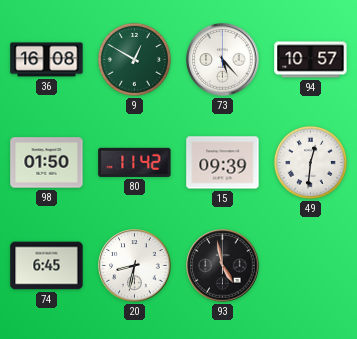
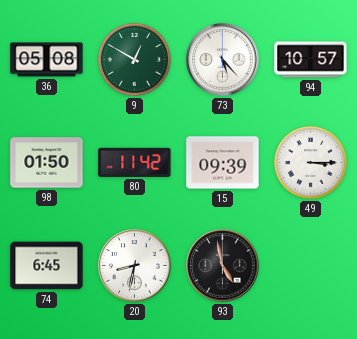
36: 16:08 -> 05:08
49: 12:31 -> 3:15
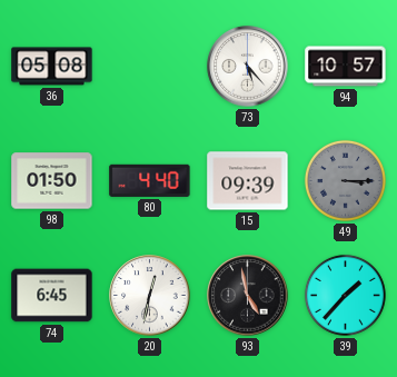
9: 12:50 -> none
80: 11:42 -> 4:40
49 dial: white -> grey
20: 8:32 -> 12:32
39: none -> 1:37
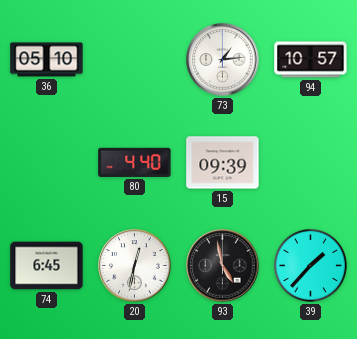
36: 05:08 -> 05:10
73: 5:23 -> 1:14
98: 01:50 -> none
49: 3:15 -> none
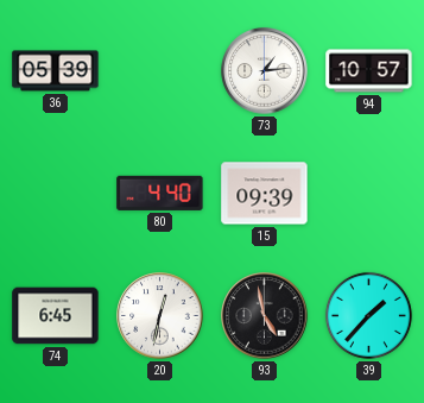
36: 05:10 -> 05:39
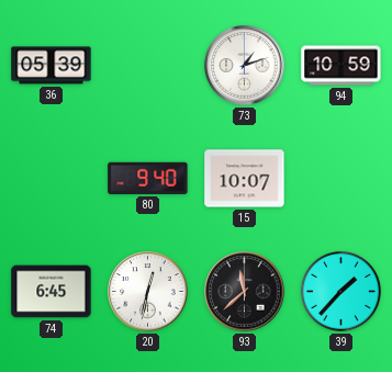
73: 1:14 -> 1:12
94: 10:57 -> 10:59
80: 4:40 -> 9:40
15: 09:39 -> 10:07
93: 4:58 -> 11:38
